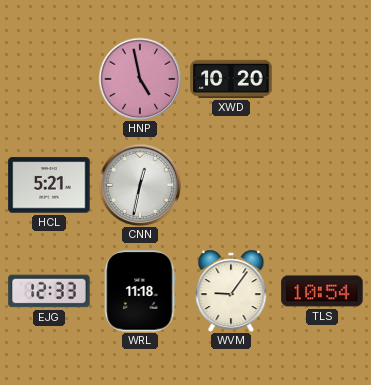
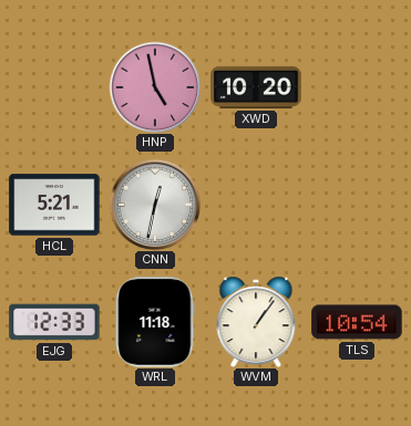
WVM: 9:06 -> 1:06
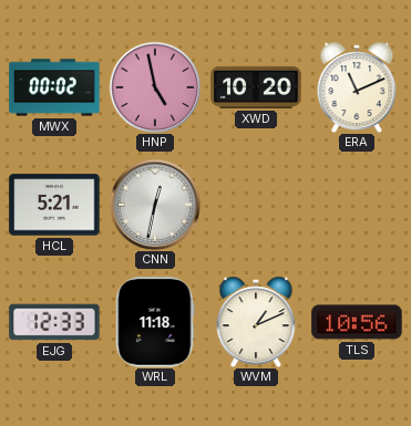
MWX: none -> 00:02
ERA: none -> 11:11
WVM: 1:06 -> 1:11
TLS: 10:54 -> 10:56
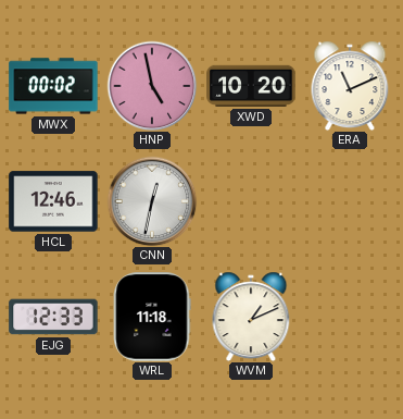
HCL: 5:21 -> 12:46
TLS: 10:56 -> none
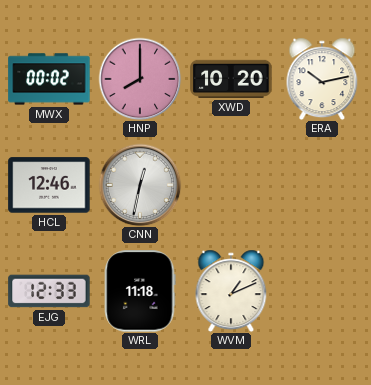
HNP: 4:58 -> 8:00
ERA: 11:11 -> 10:13
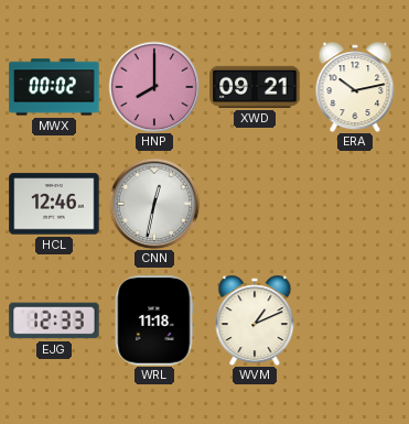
XWD: 10:20 -> 09:21
